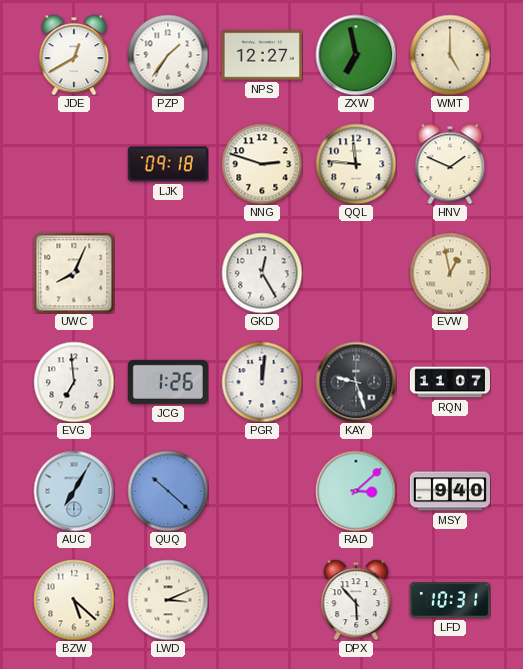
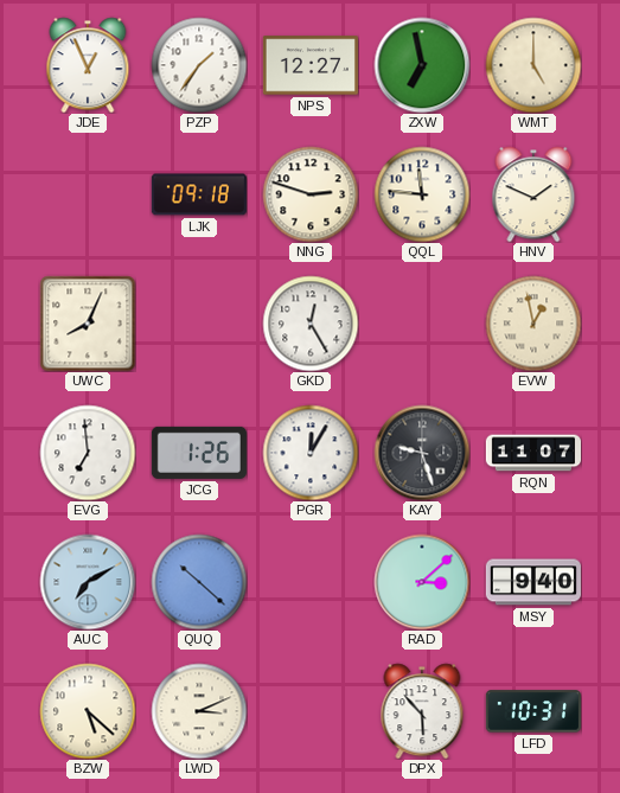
JDE: 12:40 -> 12:56
PGR: 12:01 -> 12:05
AUC: 7:05 -> 7:10
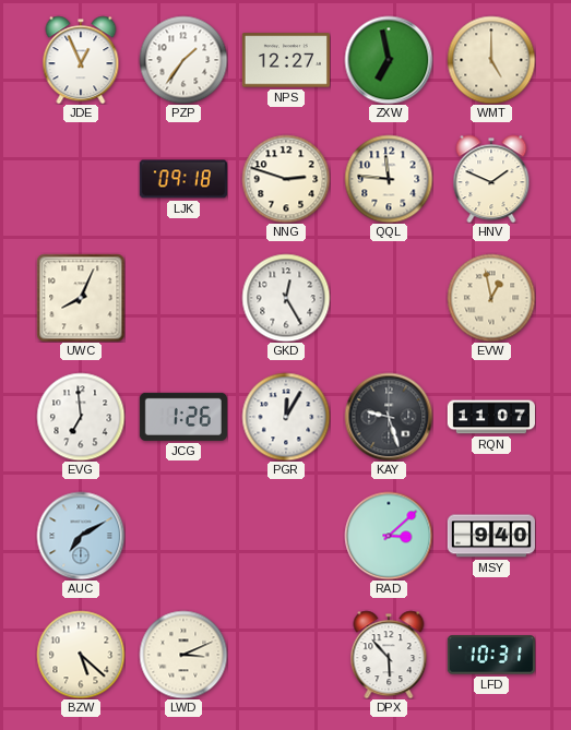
QUQ: 10:22 -> none
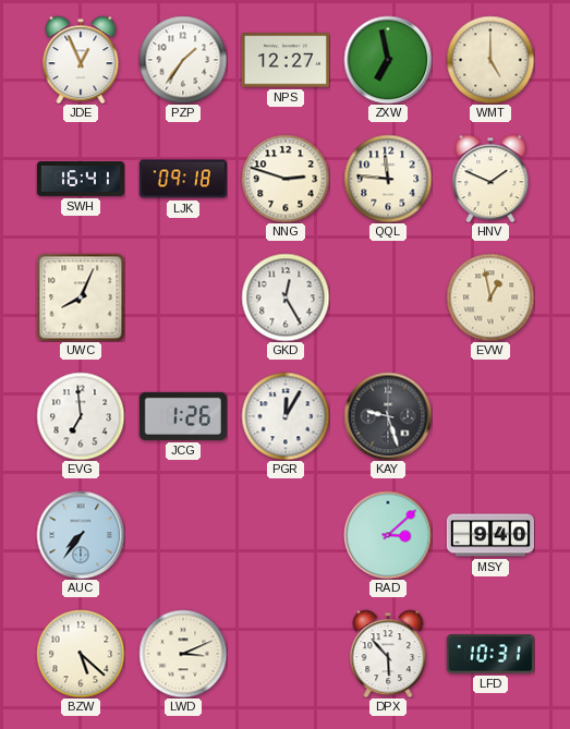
SWH: none -> 16:41
RQN: 11:07 -> none
AUC: 7:10 -> 7:36
